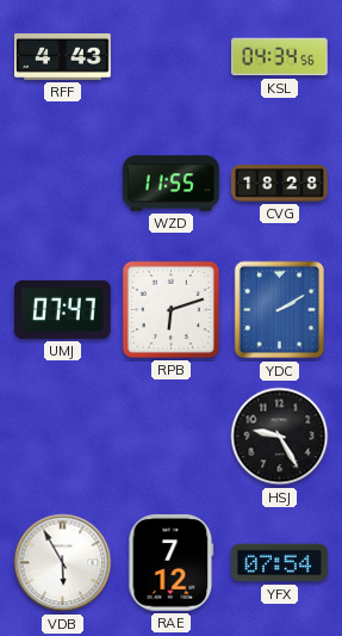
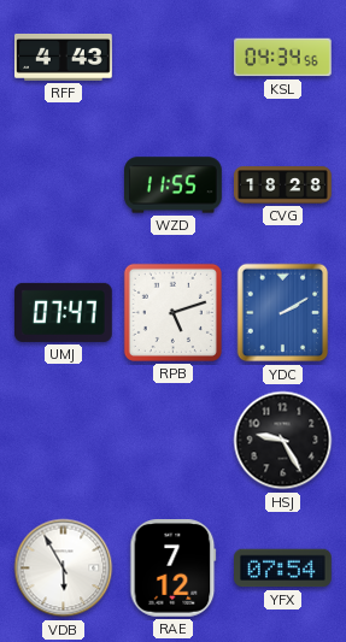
RPB: 6:12 -> 5:12
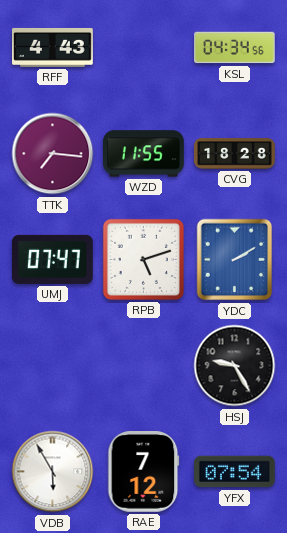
TTK: none -> 7:16
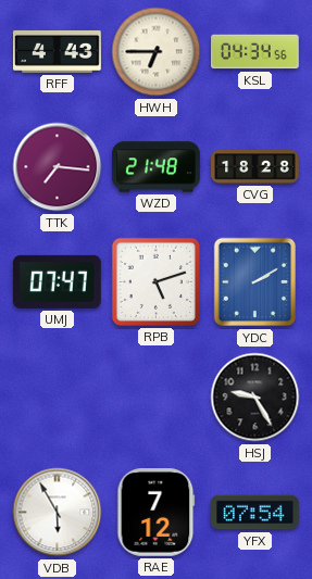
HWH: none -> 6:45
WZD: 11:55 -> 21:48
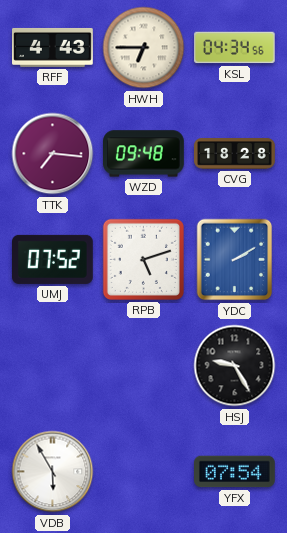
WZD: 21:48 -> 09:48
UMJ: 07:47 -> 07:52
RAE: 7:12 -> none
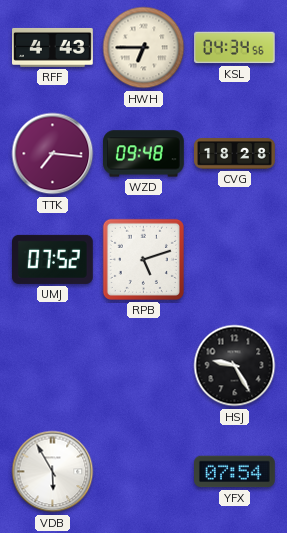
YDC: 2:10 -> none
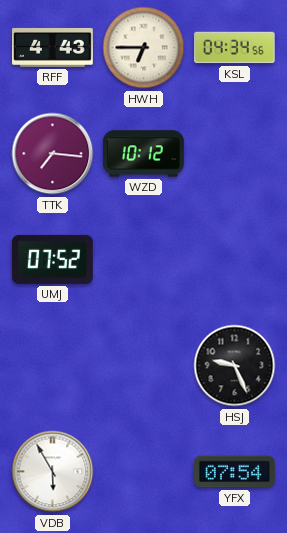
WZD: 09:48 -> 10:12
CVG: 18:28 -> none
RPB: 5:12 -> none
HSJ: 9:25 -> 9:26
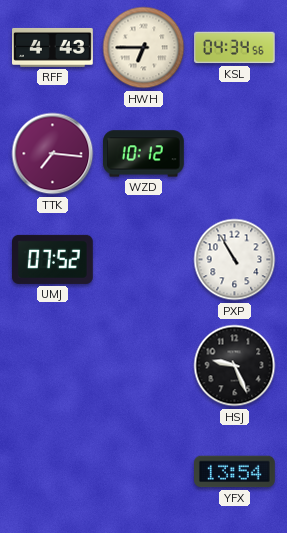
PXP: none -> 10:55
VDB: 5:55 -> none
YFX: 07:54 -> 13:54
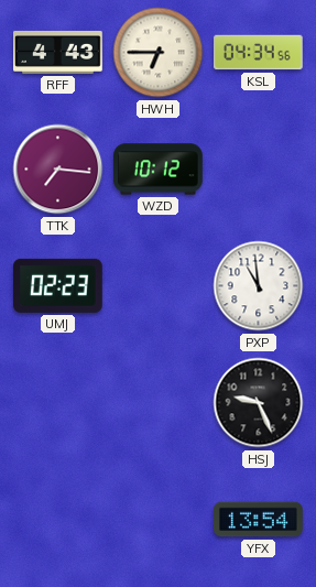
UMJ: 07:52 -> 02:23
PXP: 10:55 -> 10:59
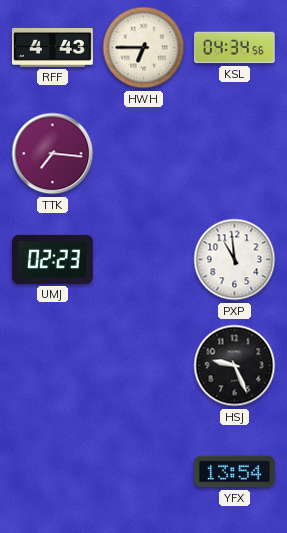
WZD: 10:12 -> none
